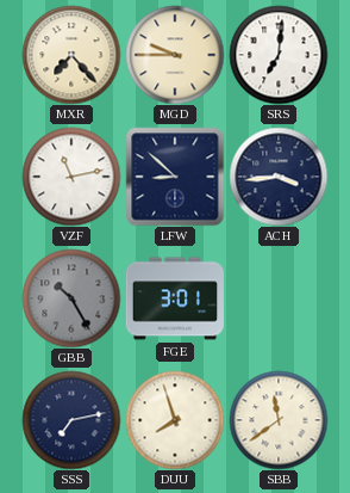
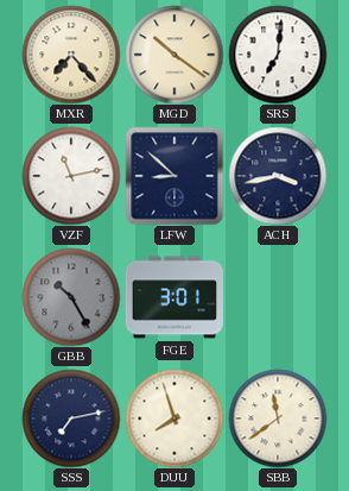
MGD: 9:45 -> 10:21
ACH: 3:44 -> 3:43
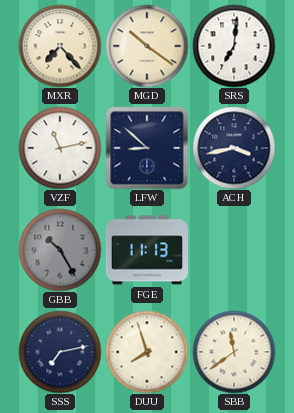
FGE: 3:01 -> 11:13
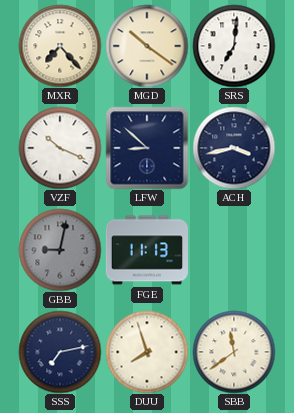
VZF: 11:13 -> 10:19
GBB: 10:25 -> 9:02
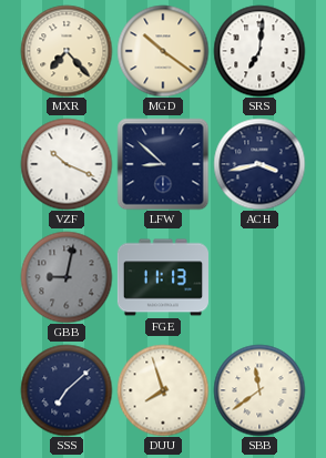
SSS: 7:13 -> 7:08
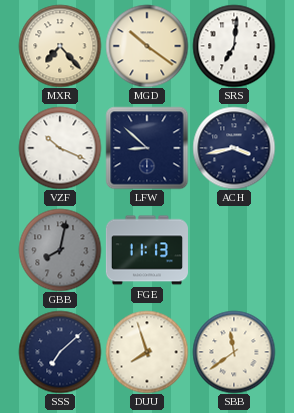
GBB: 9:02 -> 8:02
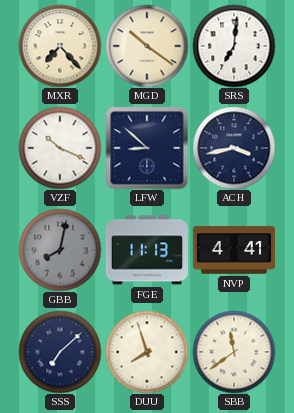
NVP: none -> 4:41
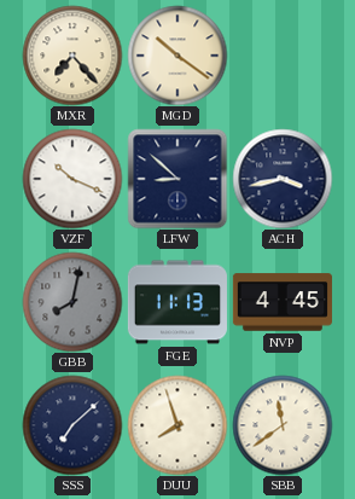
SRS: 7:01 -> none
NVP: 4:41 -> 4:45
